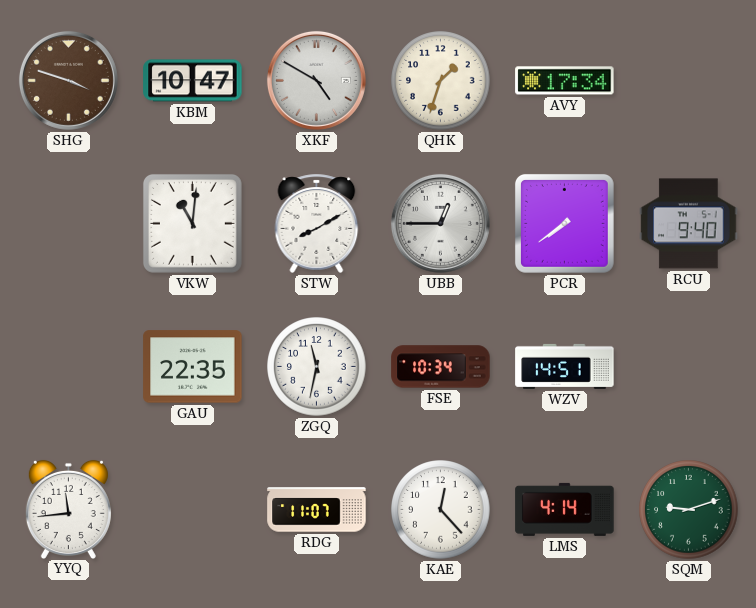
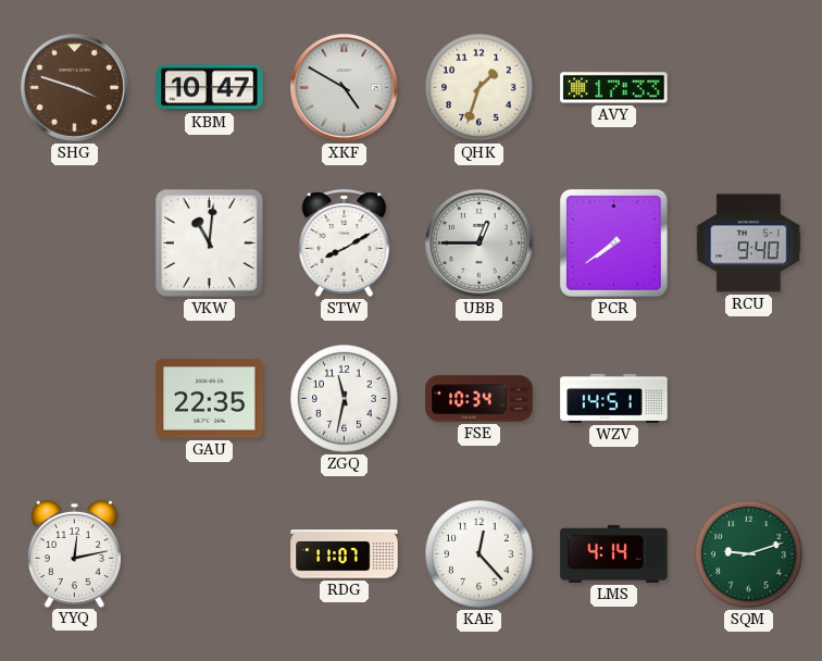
AVY: 17:34 -> 17:33
YYQ: 11:44 -> 12:13
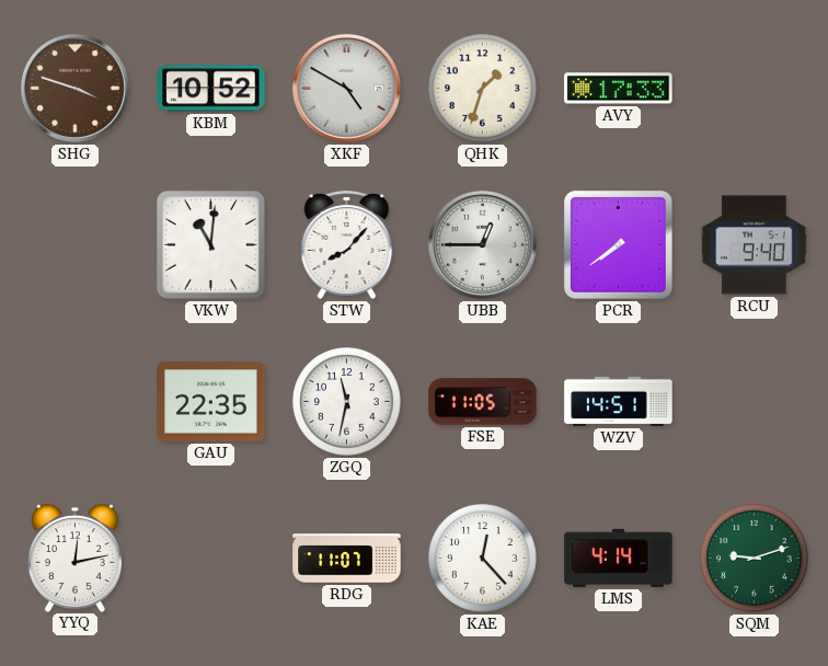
KBM: 10:47 -> 10:52
STW: 8:10 -> 8:07
FSE: 10:34 -> 11:05
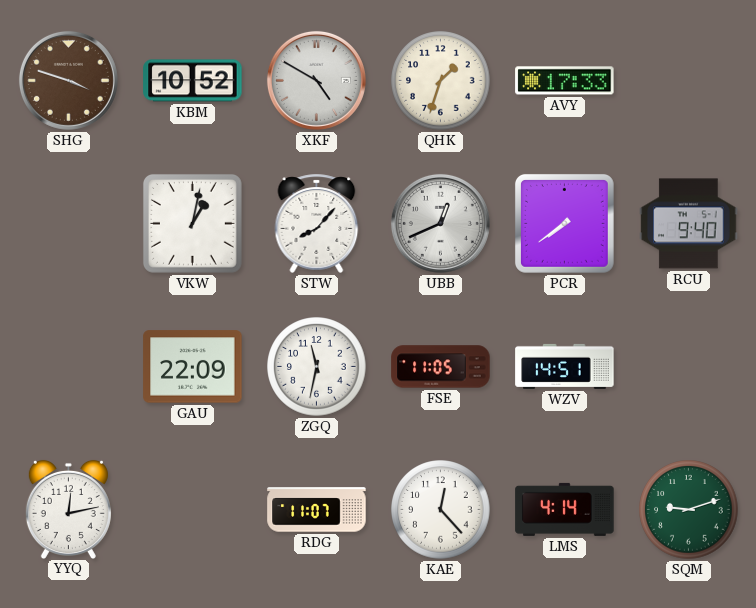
VKW: 11:01 -> 1:02
UBB: 12:45 -> 12:41
GAU: 22:35 -> 22:09
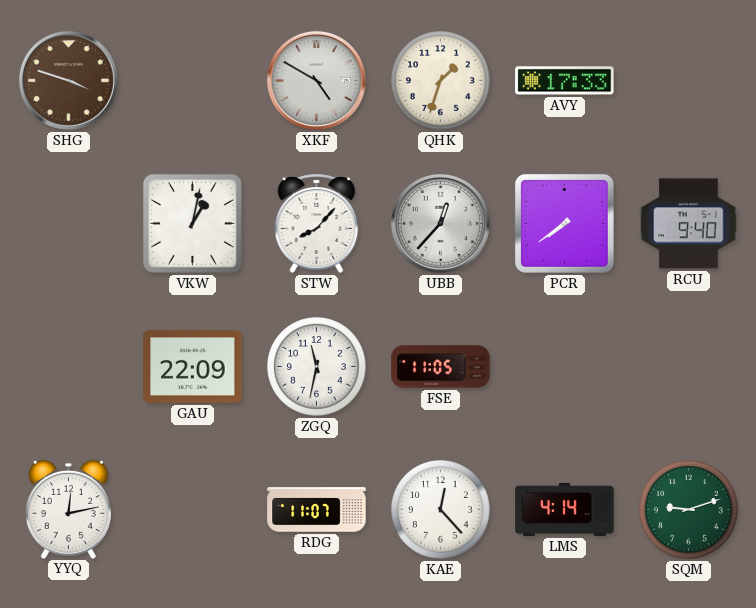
KBM: 10:52 -> none
UBB: 12:41 -> 12:37
WZV: 14:51 -> none
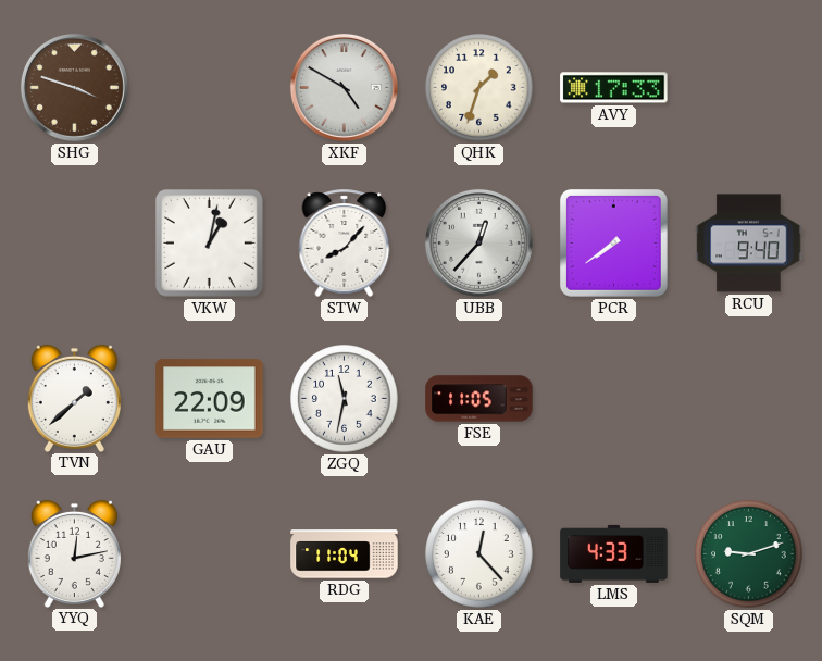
TVN: none -> 1:38
RDG: 11:07 -> 11:04
LMS: 4:14 -> 4:33
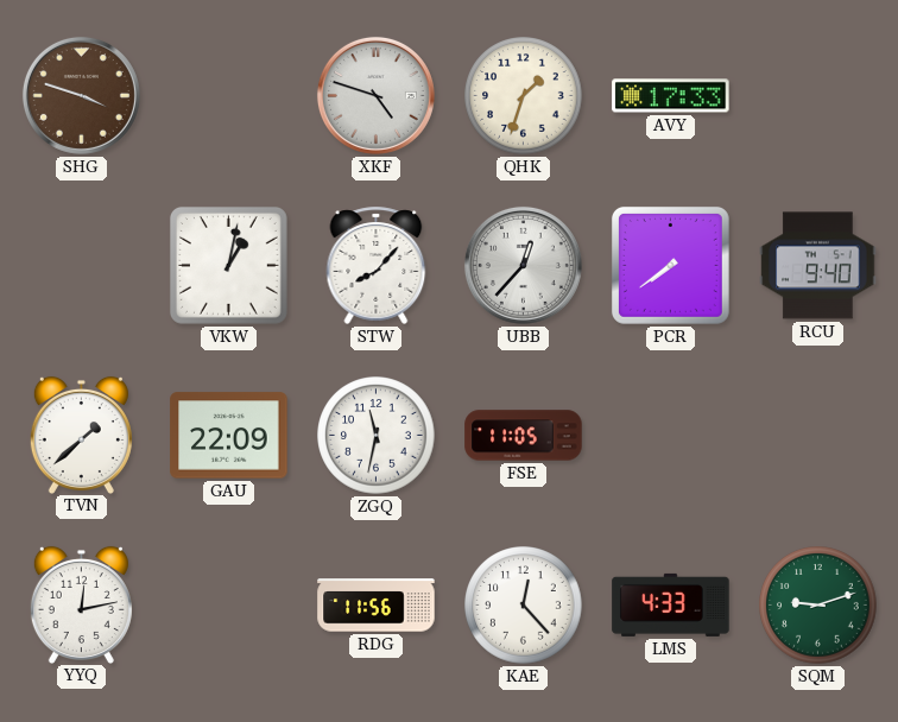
XKF: 4:50 -> 4:48
RDG: 11:04 -> 11:56
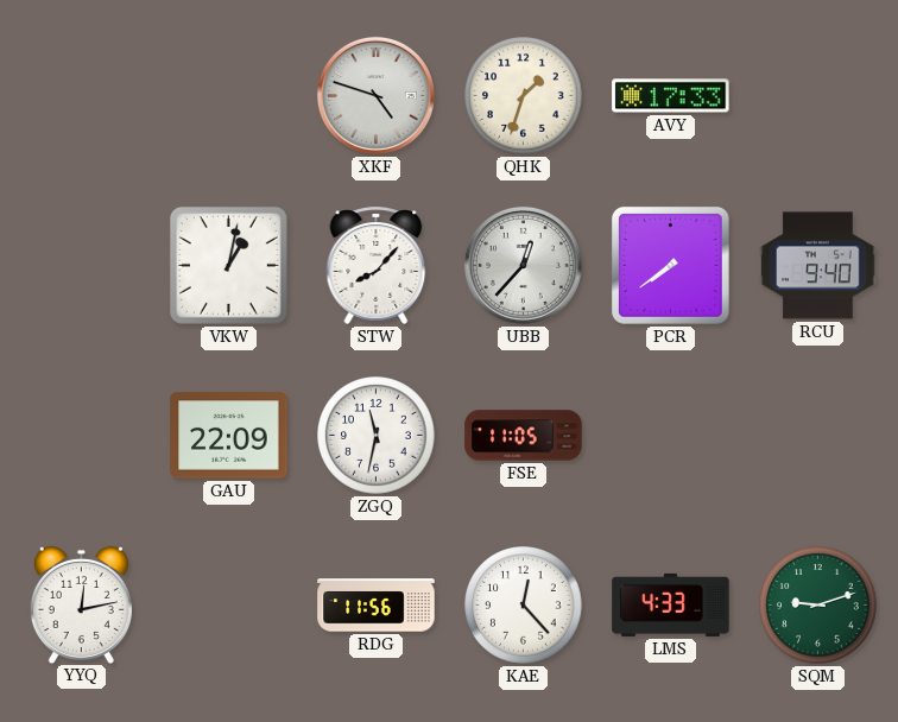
SHG: 3:48 -> none
TVN: 1:38 -> none
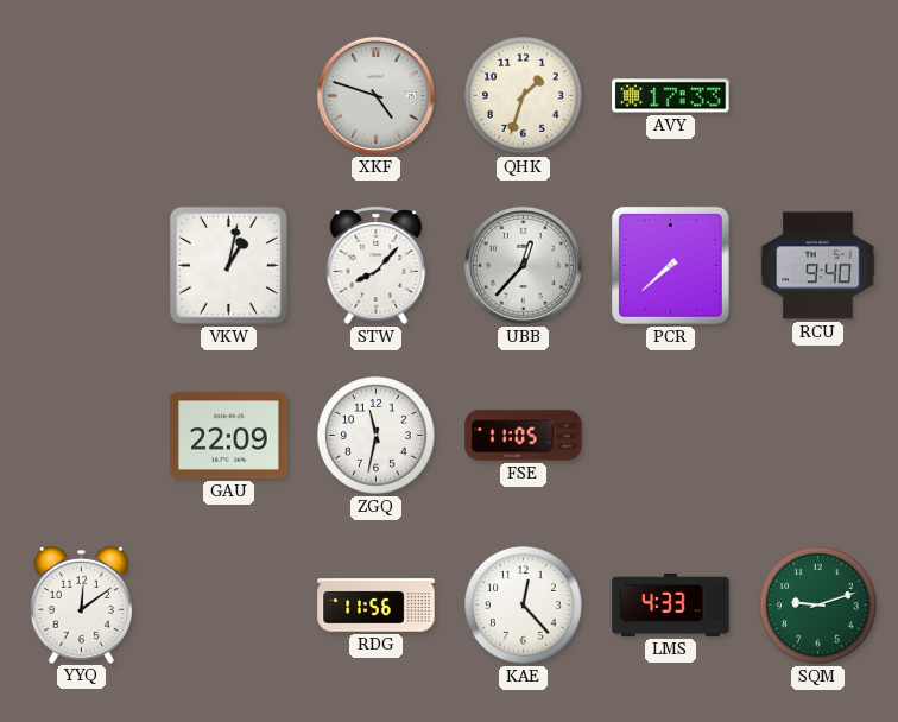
PCR: 7:39 -> 7:38
YYQ: 12:13 -> 12:09
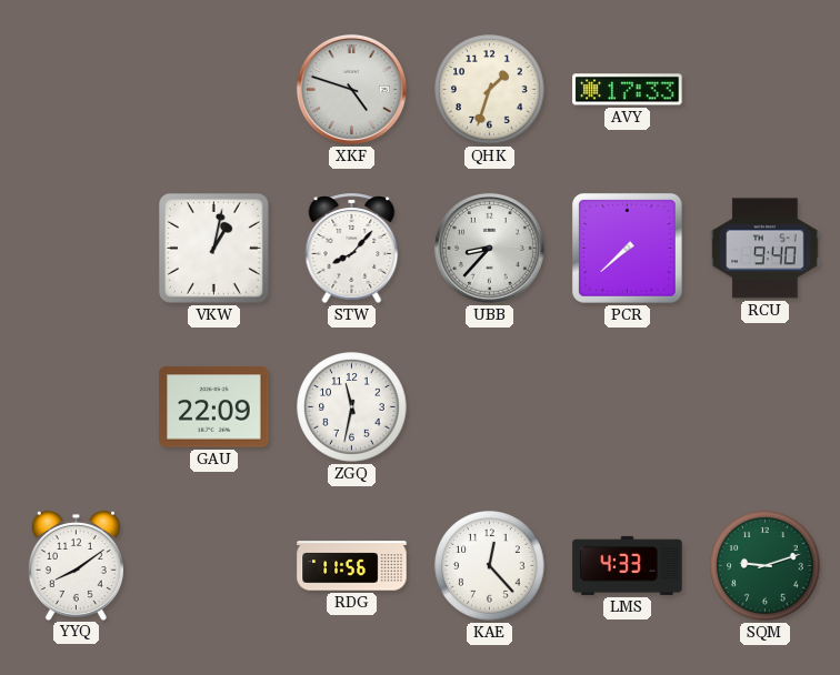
UBB: 12:37 -> 8:37
FSE: 11:05 -> none
YYQ: 12:09 -> 8:09
